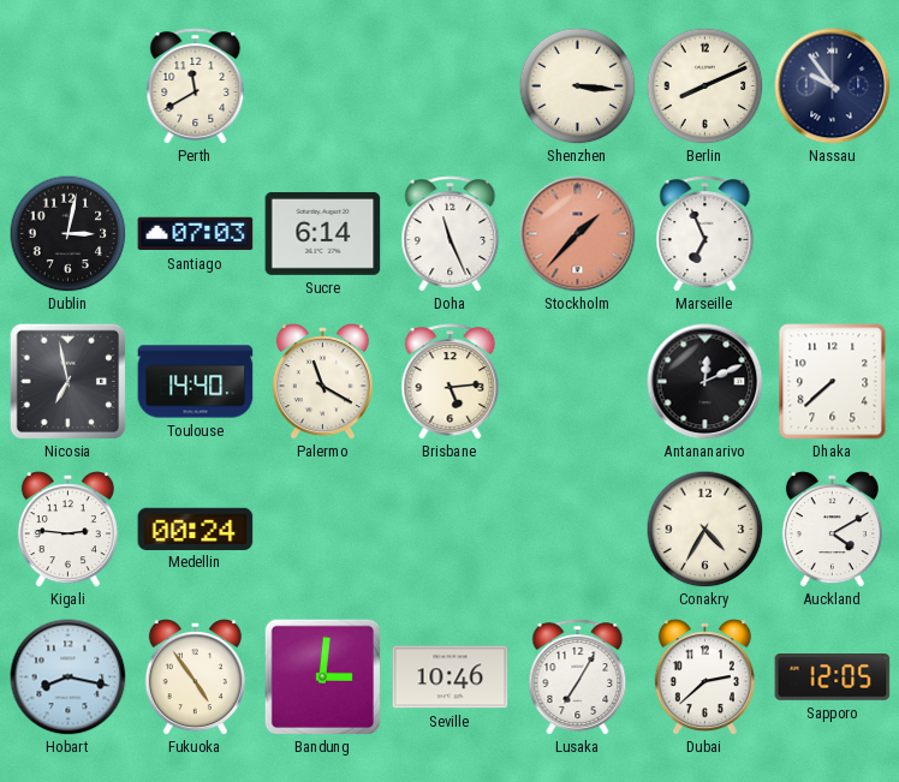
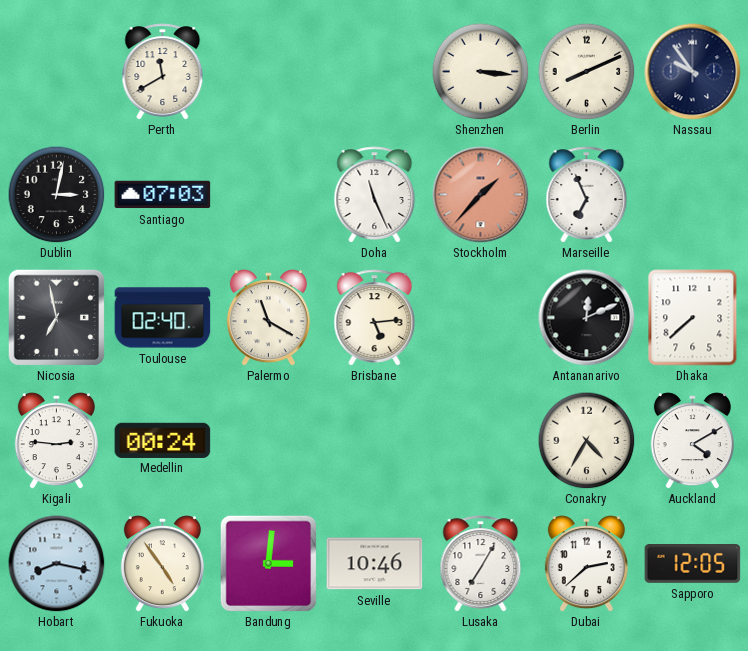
Sucre: 6:14 -> none
Toulouse: 14:40 -> 02:40
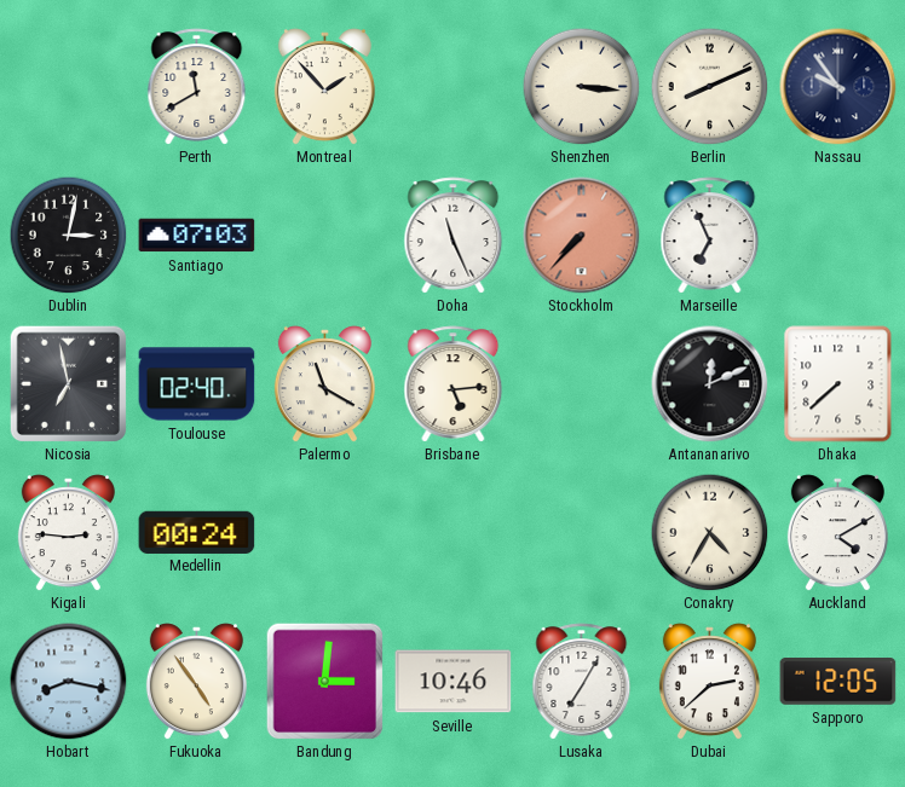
Montreal: none -> 1:53
Stockholm: 1:37 -> 7:37
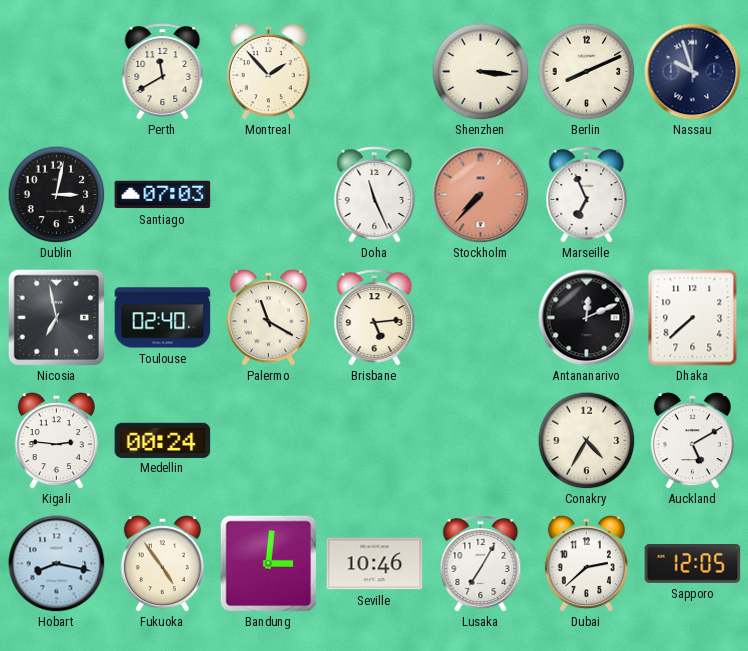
Nassau: 9:54 -> 9:57
Auckland: 4:10 -> 5:10
